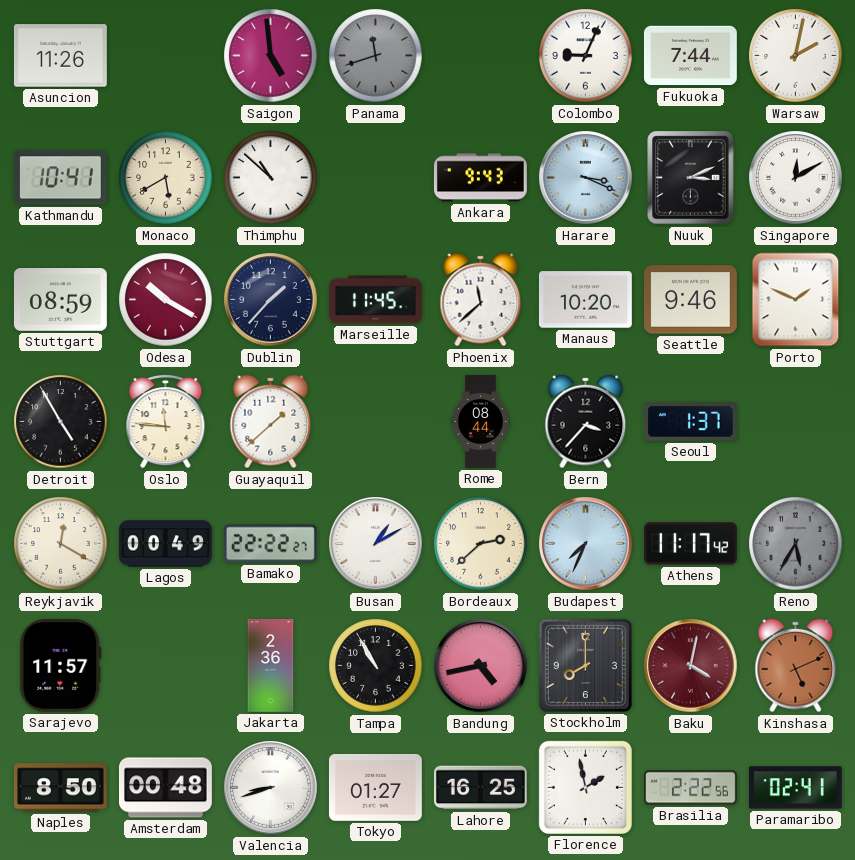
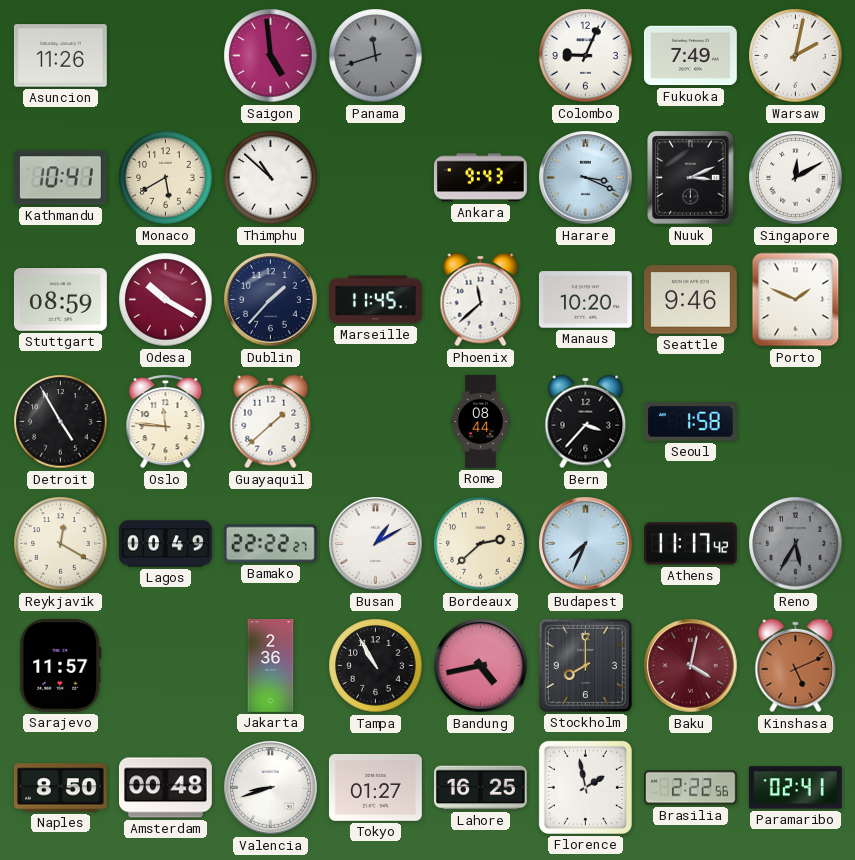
Fukuoka: 7:44 -> 7:49
Seoul: 1:37 -> 1:58
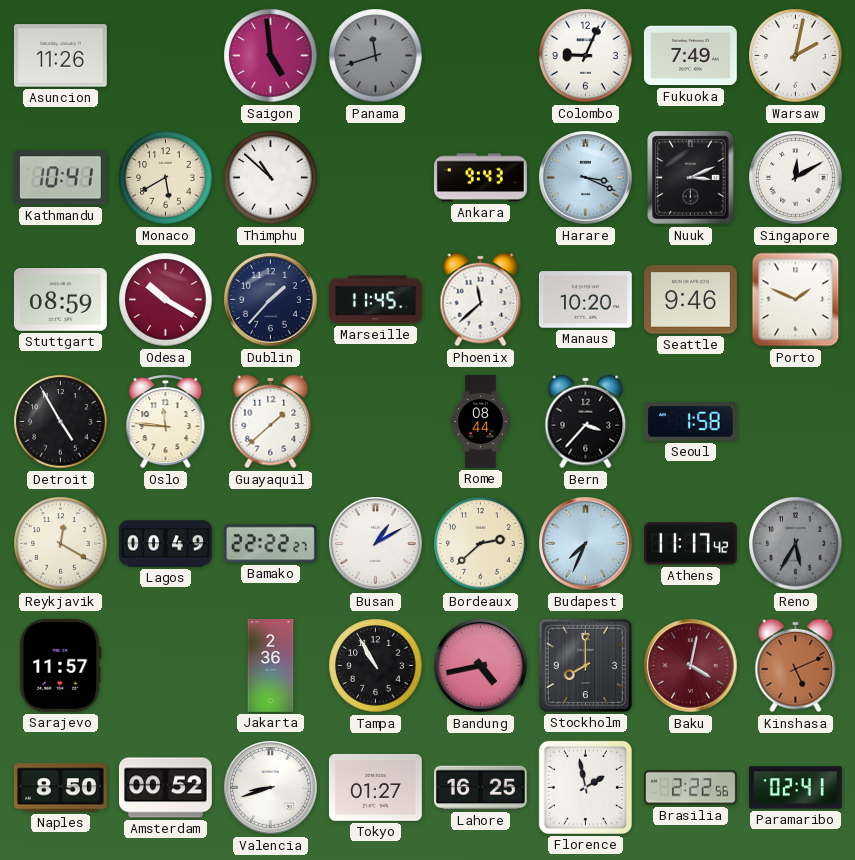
Amsterdam: 00:48 -> 00:52
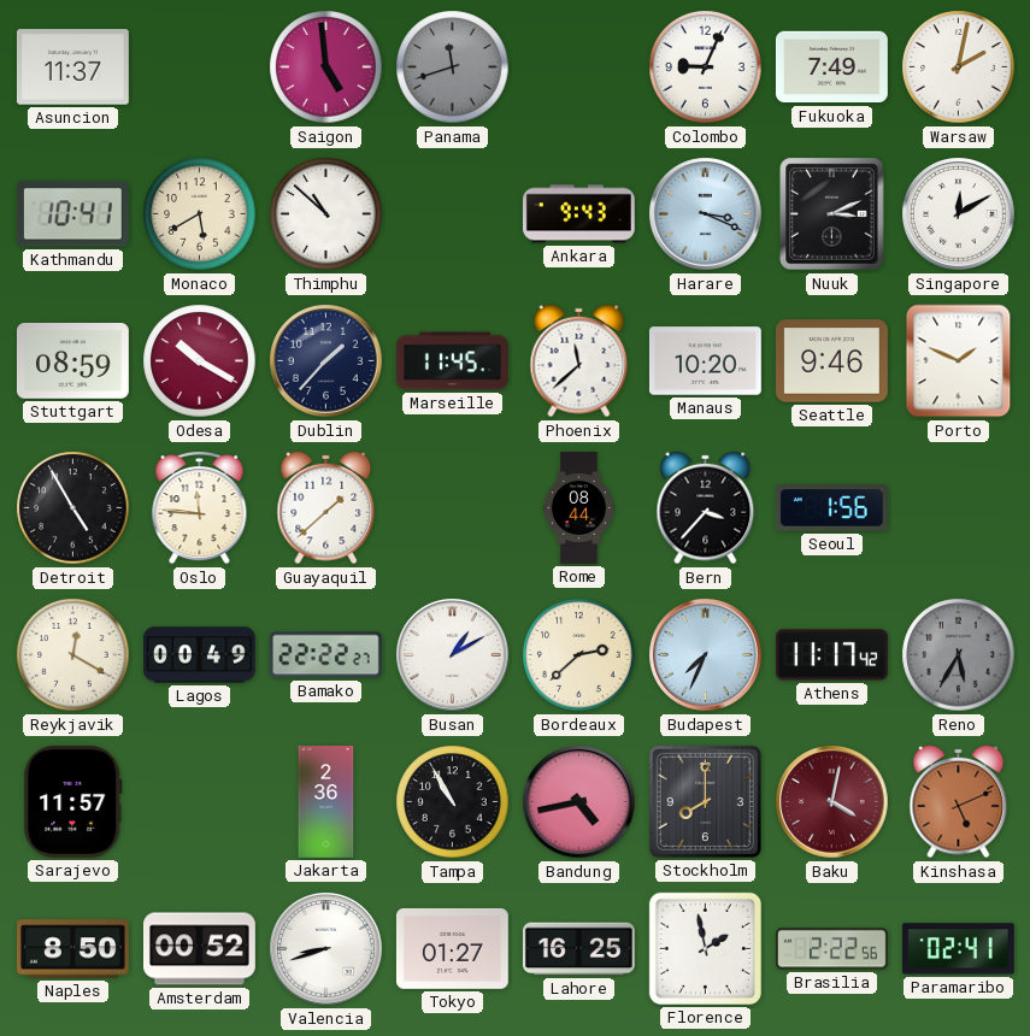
Asuncion: 11:26 -> 11:37
Seoul: 1:58 -> 1:56
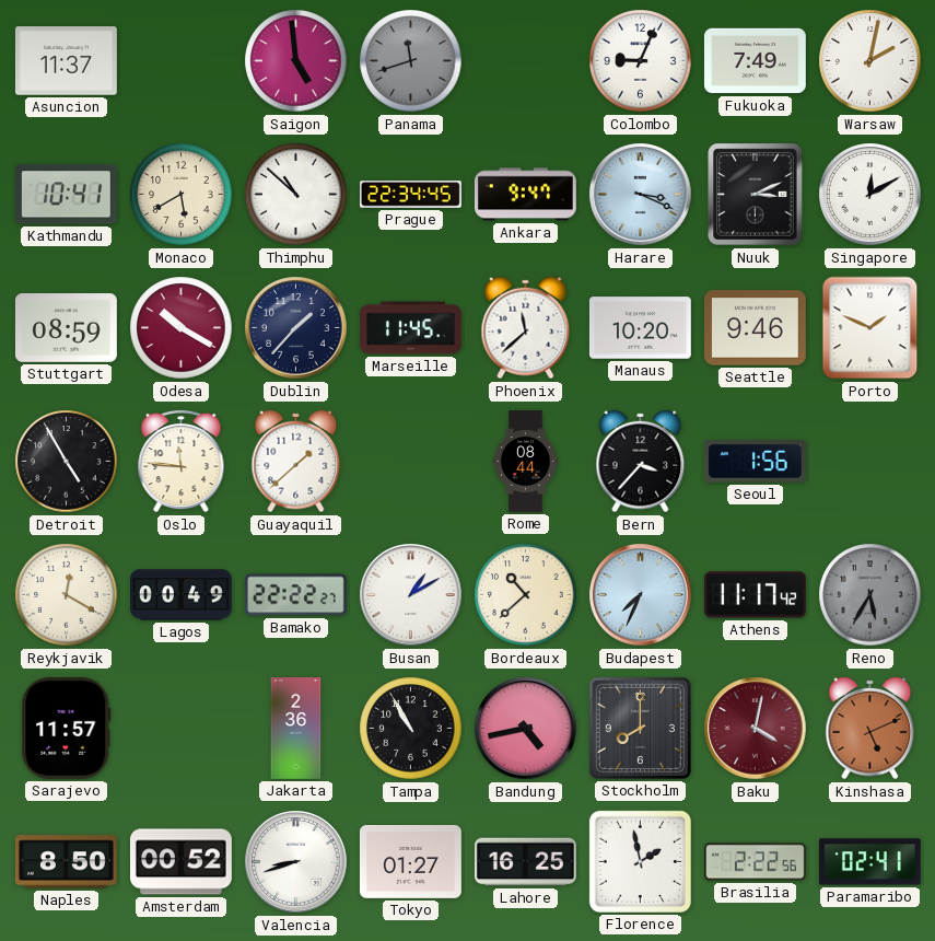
Prague: none -> 22:34
Ankara: 9:43 -> 9:47
Bordeaux: 2:38 -> 10:38
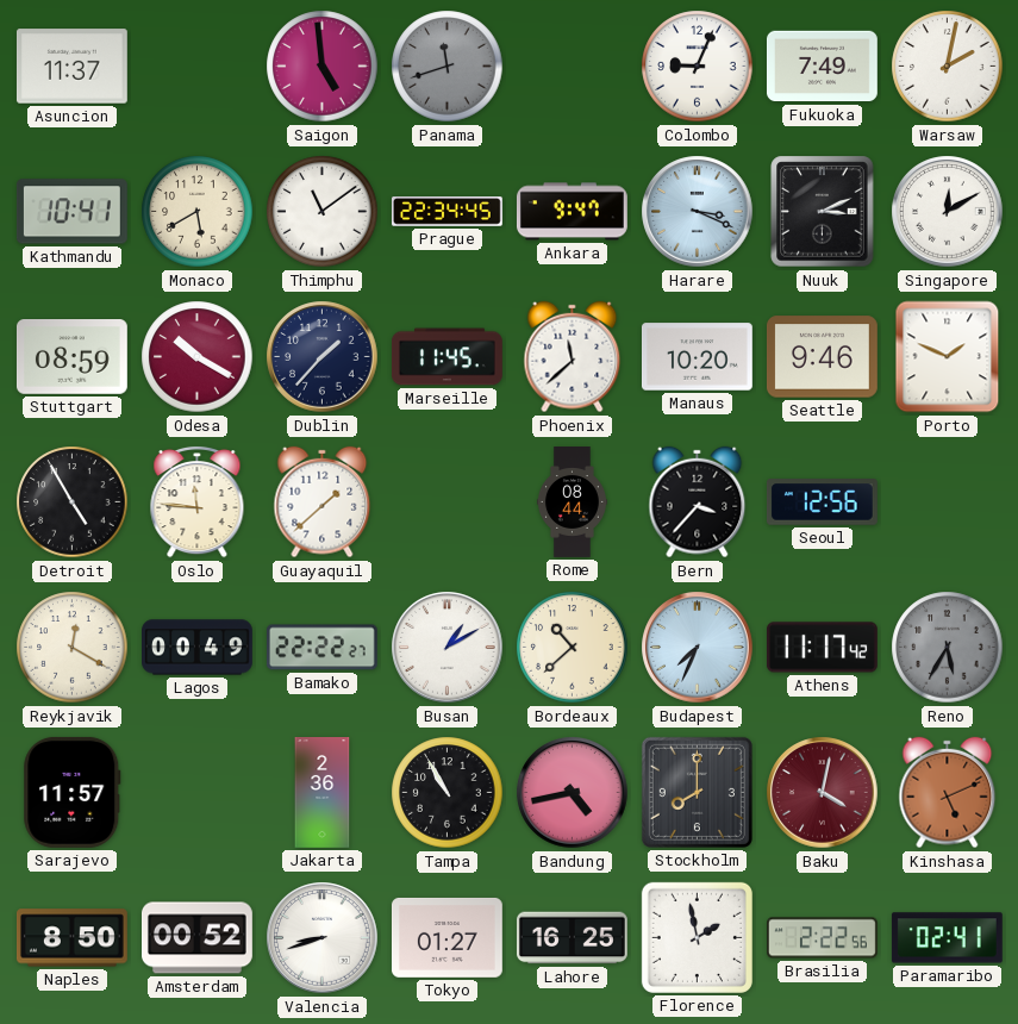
Thimphu: 10:52 -> 11:09
Seoul: 1:56 -> 12:56
